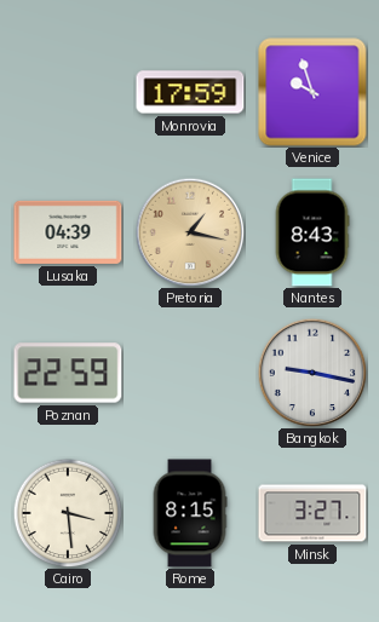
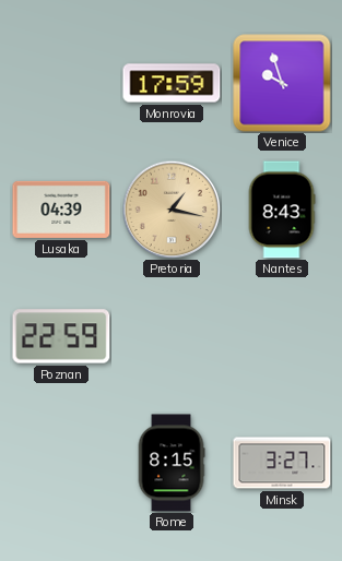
Bangkok: 9:17 -> none
Cairo: 3:29 -> none
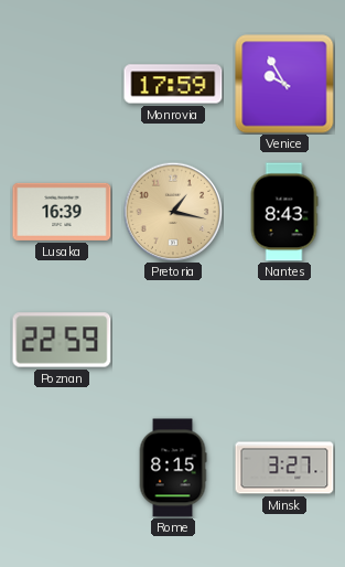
Venice: 9:57 -> 9:55
Lusaka: 04:39 -> 16:39
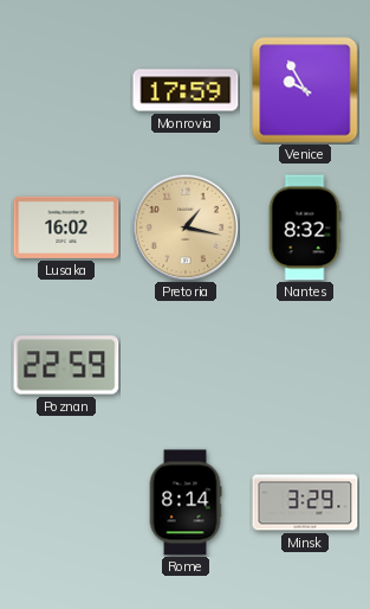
Lusaka: 16:39 -> 16:02
Nantes: 8:43 -> 8:32
Rome: 8:15 -> 8:14
Minsk: 3:27 -> 3:29
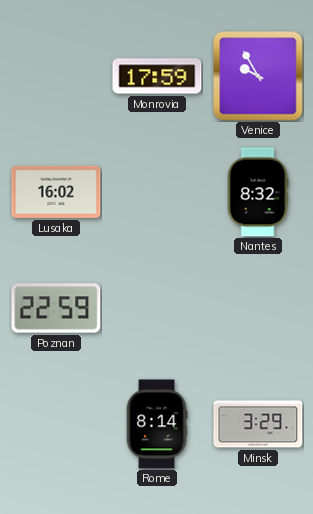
Pretoria: 1:17 -> none
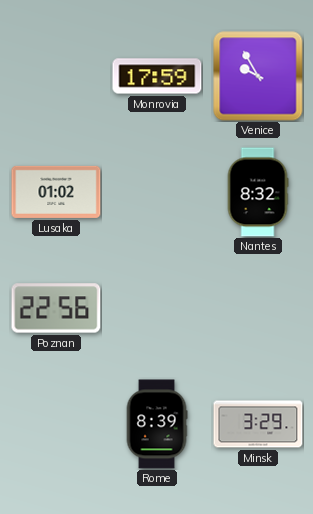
Lusaka: 16:02 -> 01:02
Poznan: 22:59 -> 22:56
Rome: 8:14 -> 8:39
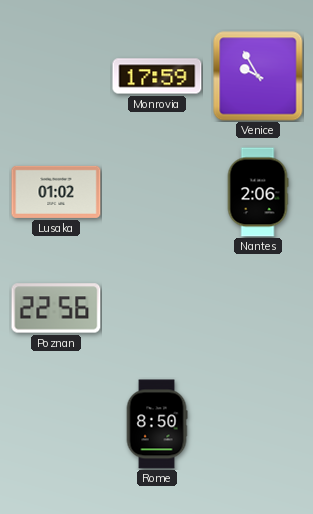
Nantes: 8:32 -> 2:06
Rome: 8:39 -> 8:50
Minsk: 3:29 -> none
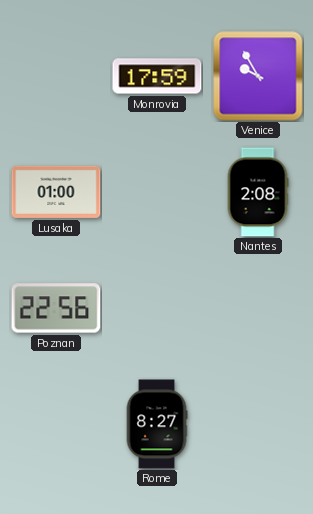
Lusaka: 01:02 -> 01:00
Nantes: 2:06 -> 2:08
Rome: 8:50 -> 8:27
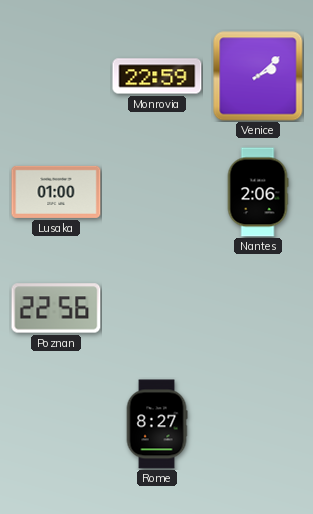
Monrovia: 17:59 -> 22:59
Venice: 9:55 -> 2:08
Nantes: 2:08 -> 2:06
